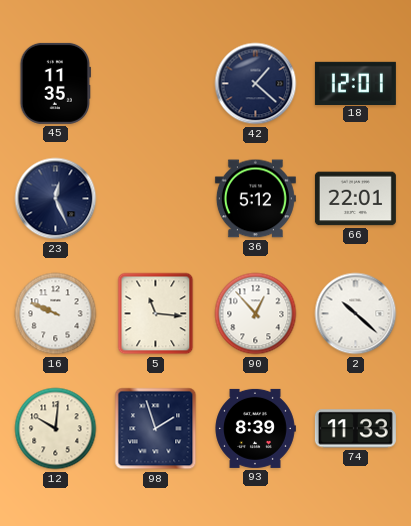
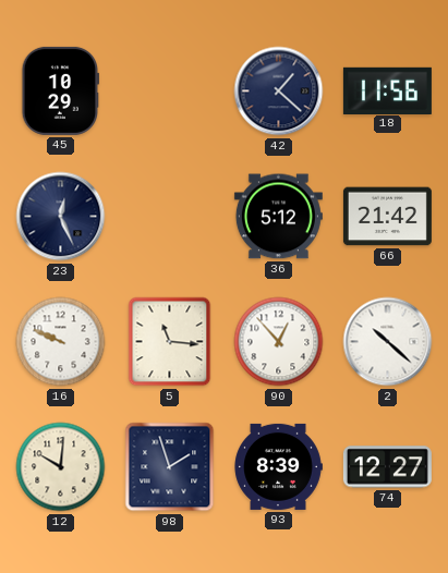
45: 11:35 -> 10:29
18: 12:01 -> 11:56
66: 22:01 -> 21:42
74: 11:33 -> 12:27
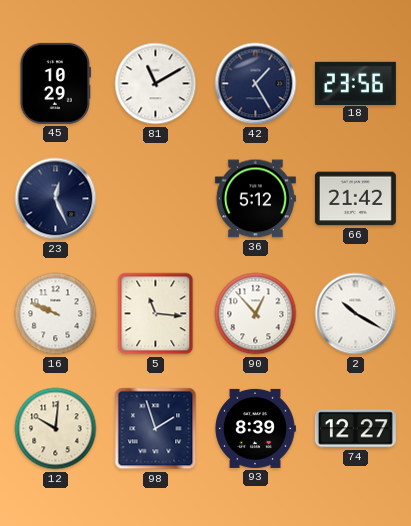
81: none -> 11:10
42: 1:22 -> 1:25
18: 11:56 -> 23:56
2: 10:22 -> 10:20
